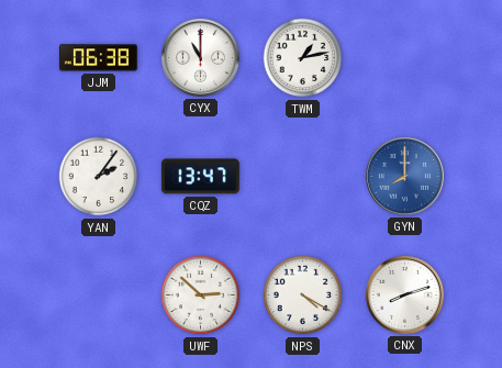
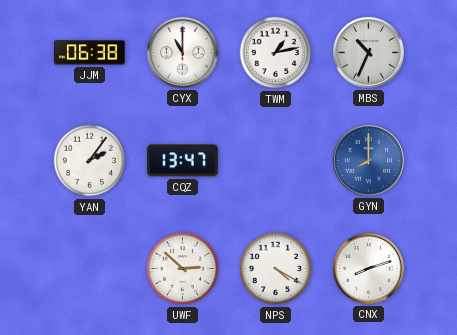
MBS: none -> 10:34
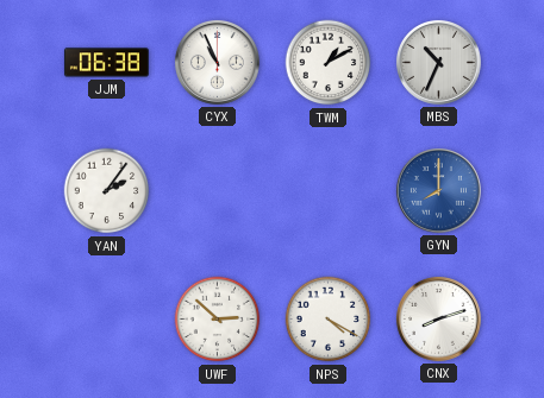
CYX: 11:00 -> 10:56
TWM: 1:13 -> 1:10
CQZ: 13:47 -> none
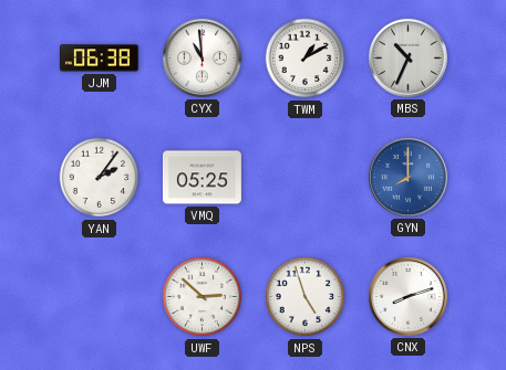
CYX: 10:56 -> 10:59
VMQ: none -> 05:25
NPS: 4:20 -> 4:57
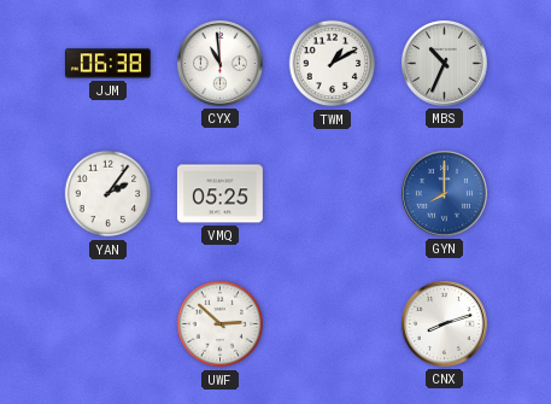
NPS: 4:57 -> none
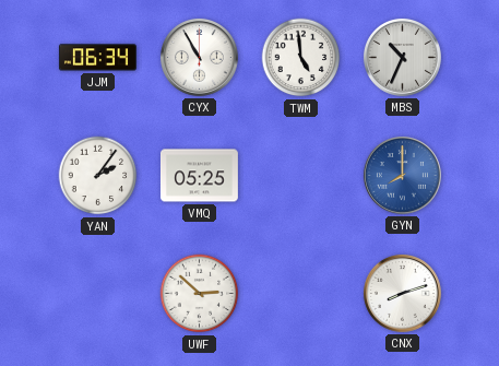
JJM: 06:38 -> 06:34
CYX: 10:59 -> 10:55
TWM: 1:10 -> 4:59
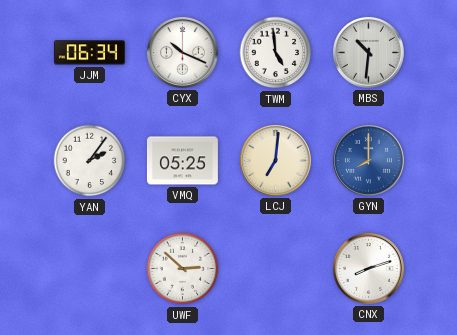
CYX: 10:55 -> 10:19
MBS: 10:34 -> 10:31
LCJ: none -> 7:01
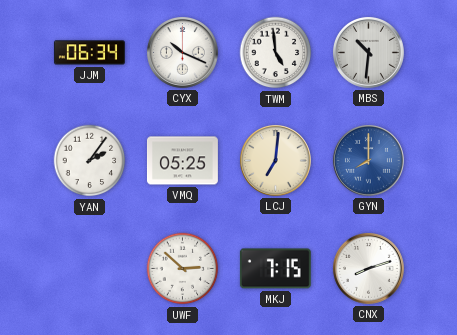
MKJ: none -> 7:15
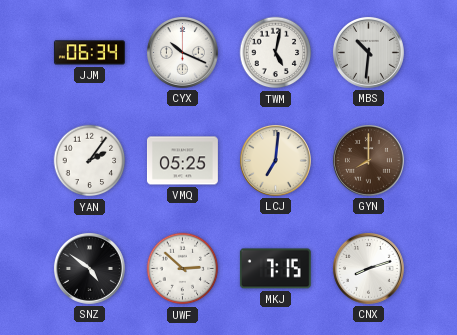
TWM: 4:59 -> 5:02
GYN dial: blue -> brown
SNZ: none -> 4:51
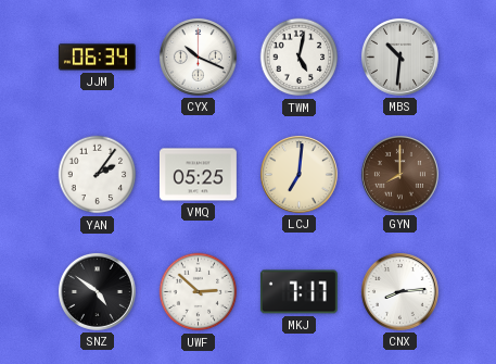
MKJ: 7:15 -> 7:17
CNX: 8:12 -> 8:14
